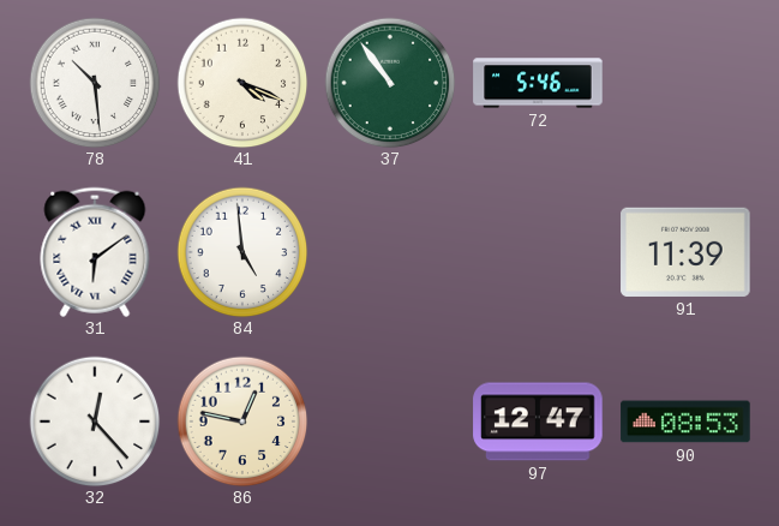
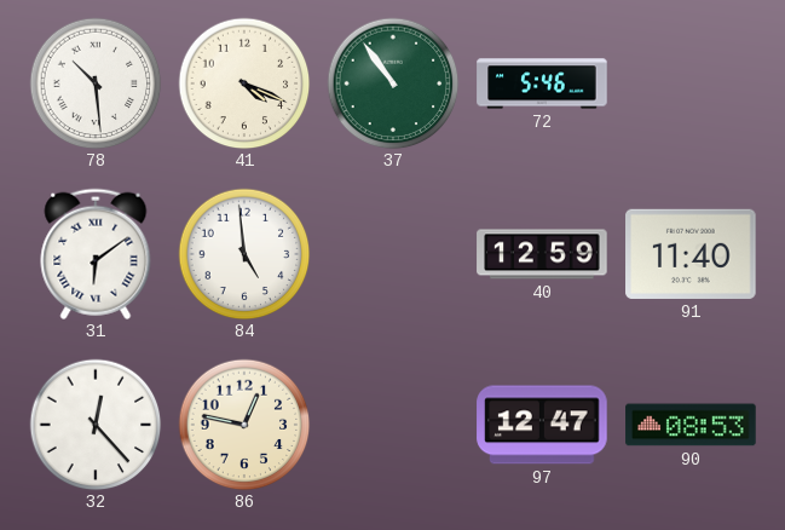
40: none -> 12:59
91: 11:39 -> 11:40
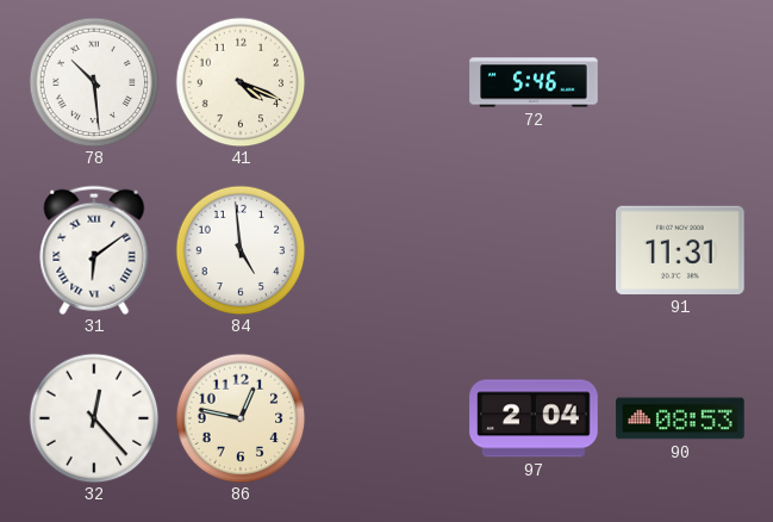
37: 10:54 -> none
40: 12:59 -> none
91: 11:40 -> 11:31
97: 12:47 -> 2:04
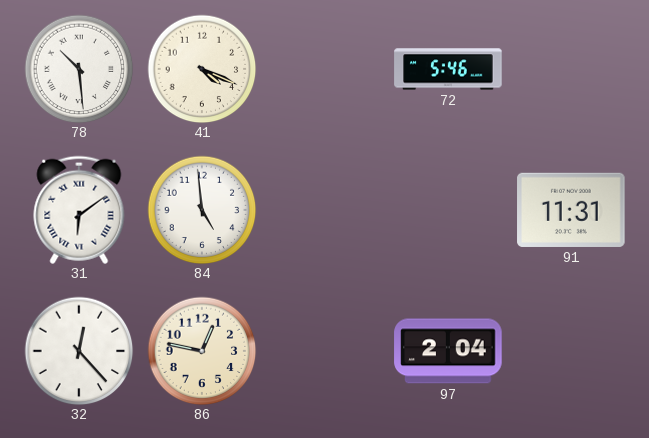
90: 08:53 -> none
